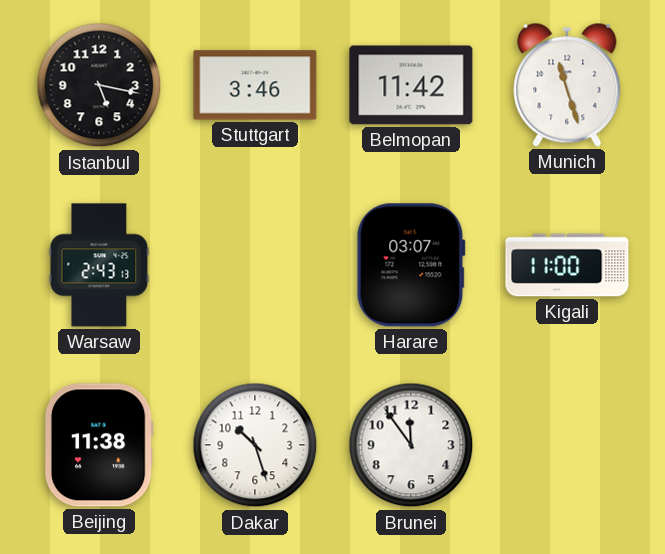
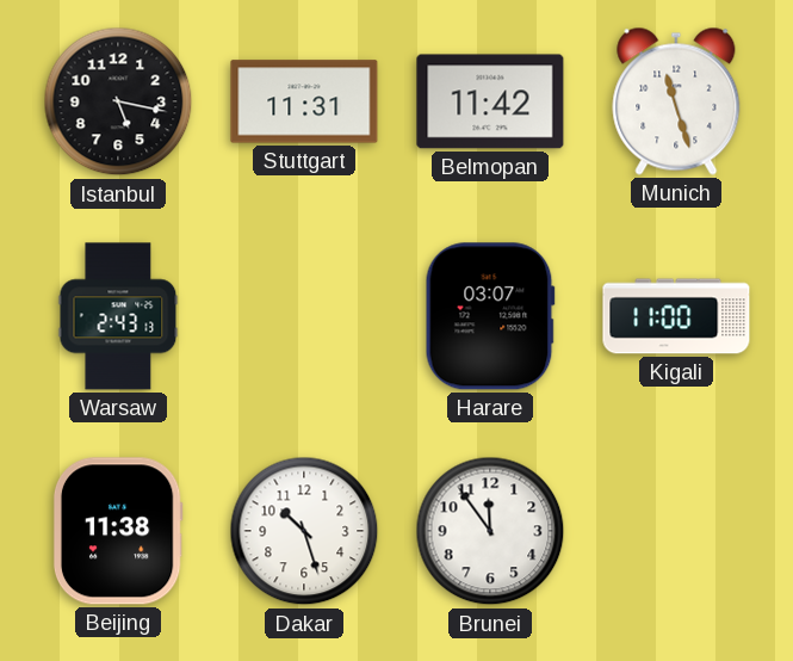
Stuttgart: 3:46 -> 11:31
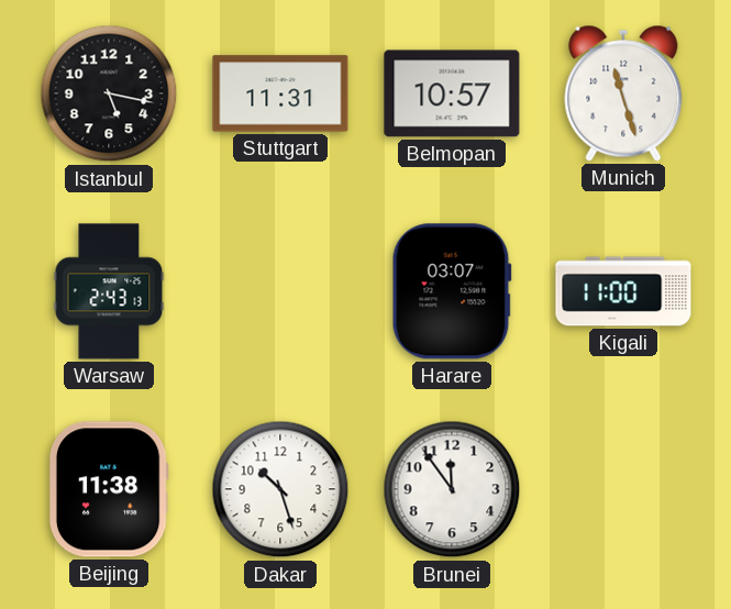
Belmopan: 11:42 -> 10:57
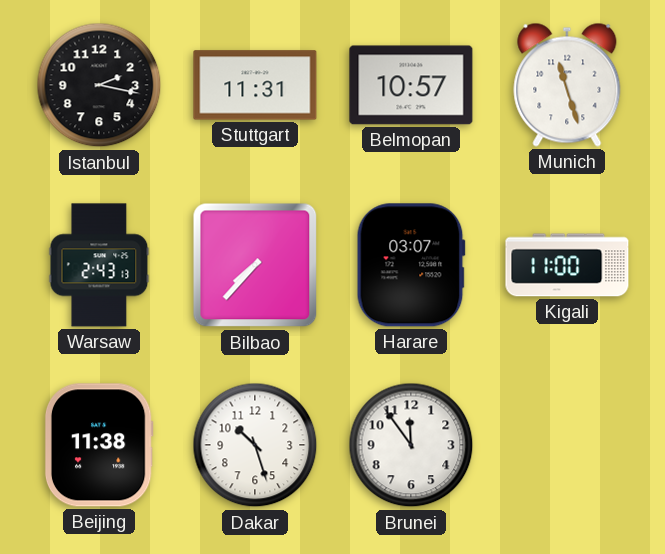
Istanbul: 5:17 -> 2:17
Bilbao: none -> 7:37
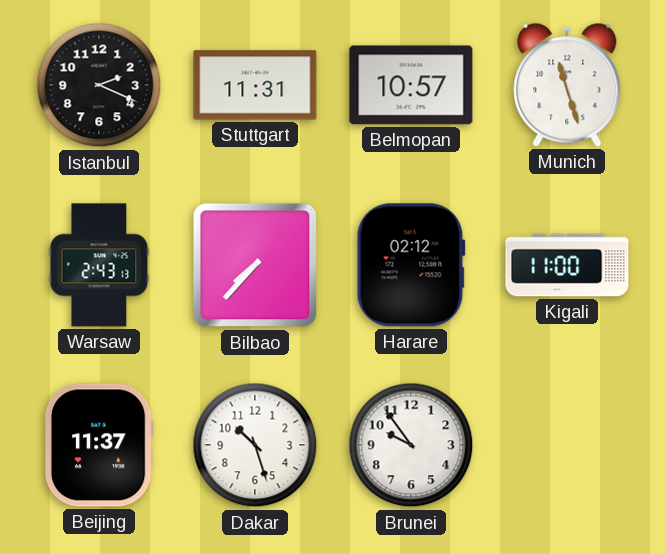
Istanbul: 2:17 -> 2:19
Harare: 03:07 -> 02:12
Beijing: 11:38 -> 11:37
Brunei: 11:54 -> 9:54
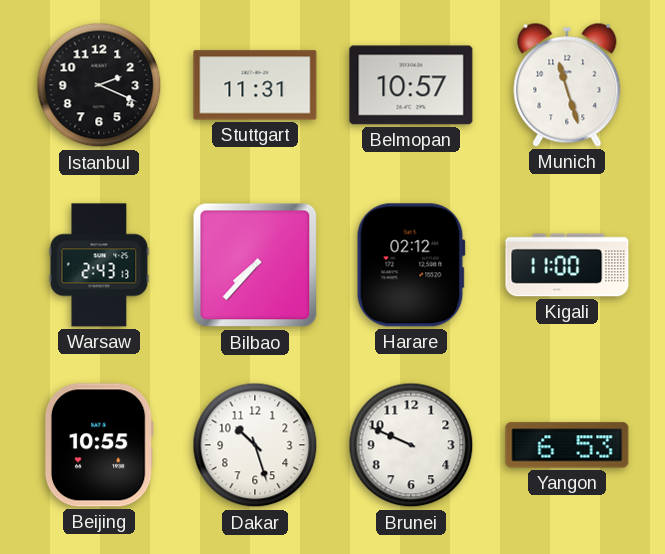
Beijing: 11:37 -> 10:55
Brunei: 9:54 -> 9:49
Yangon: none -> 6:53
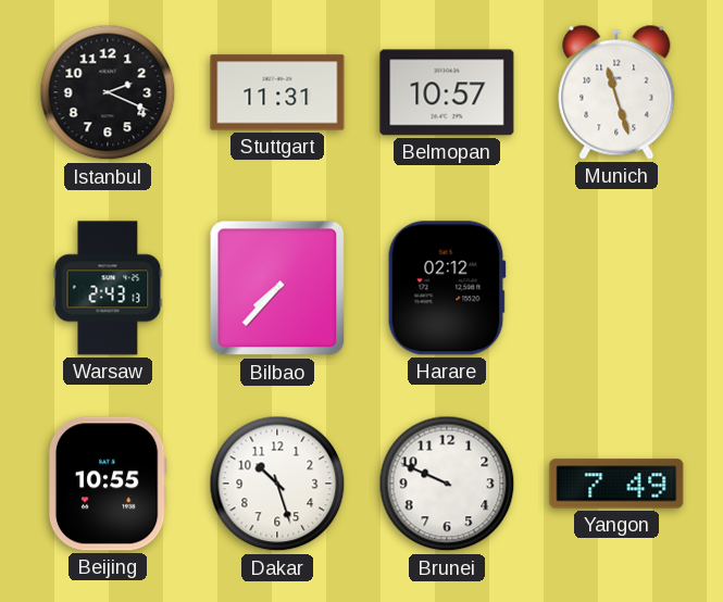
Kigali: 11:00 -> none
Yangon: 6:53 -> 7:49
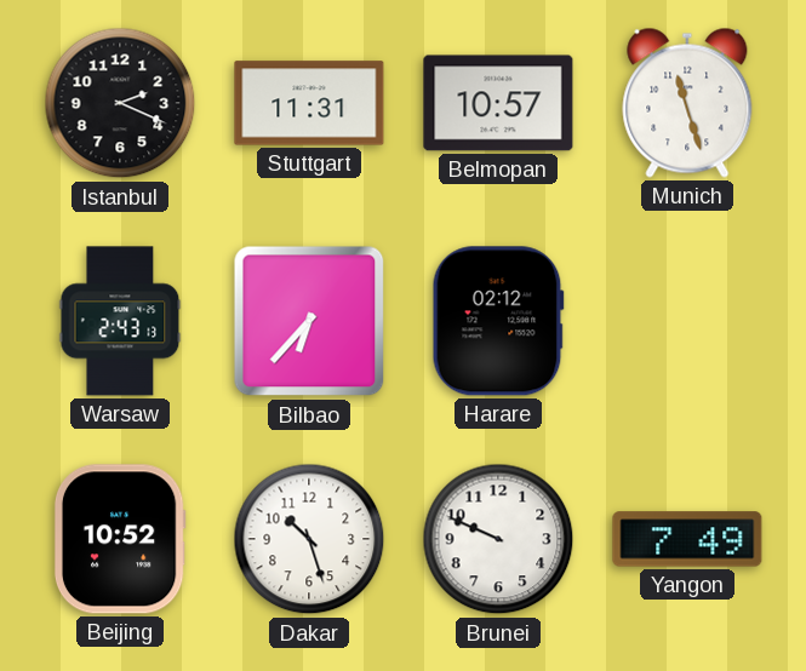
Bilbao: 7:37 -> 6:37
Beijing: 10:55 -> 10:52
